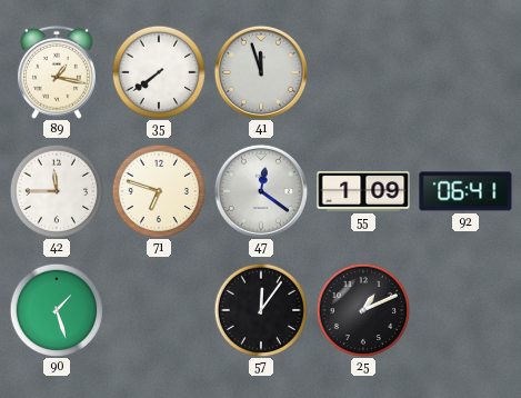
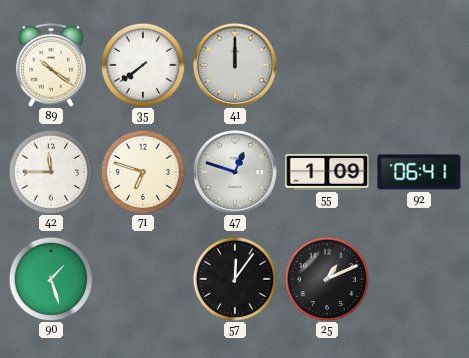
89: 1:17 -> 10:21
41: 11:57 -> 12:00
47: 12:21 -> 12:48
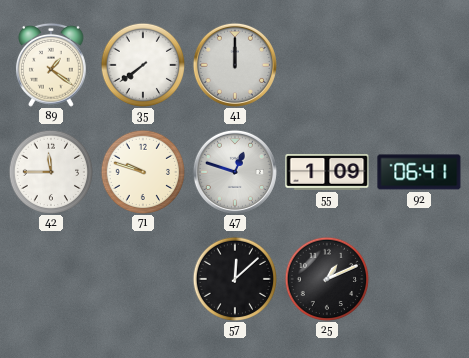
89: 10:21 -> 1:21
71: 6:48 -> 9:48
90: 1:27 -> none
57: 12:06 -> 12:08
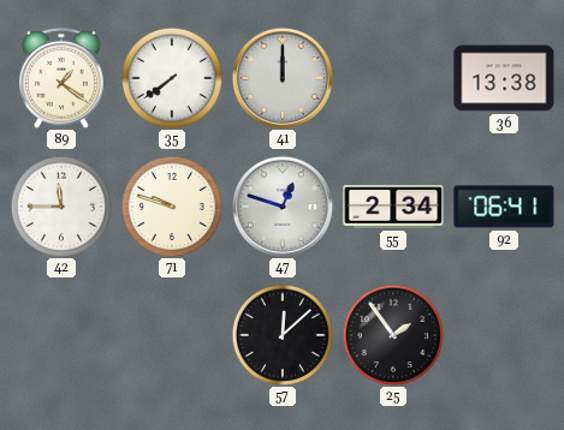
36: none -> 13:38
55: 1:09 -> 2:34
25: 1:11 -> 1:54
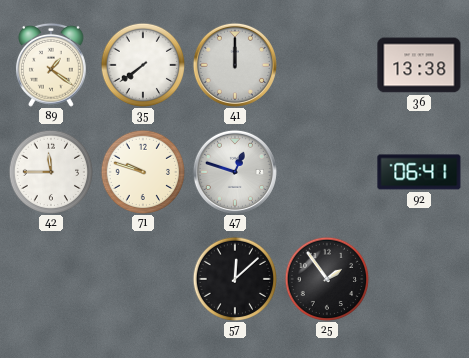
55: 2:34 -> none
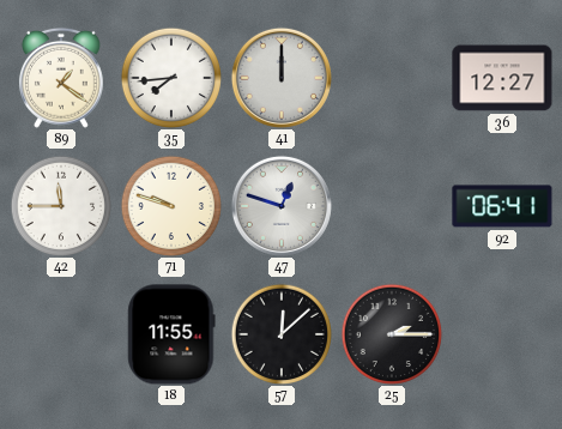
35: 7:39 -> 7:44
36: 13:38 -> 12:27
18: none -> 11:55
25: 1:54 -> 2:15
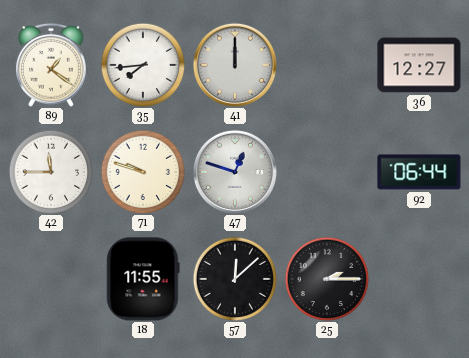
92: 06:41 -> 06:44
